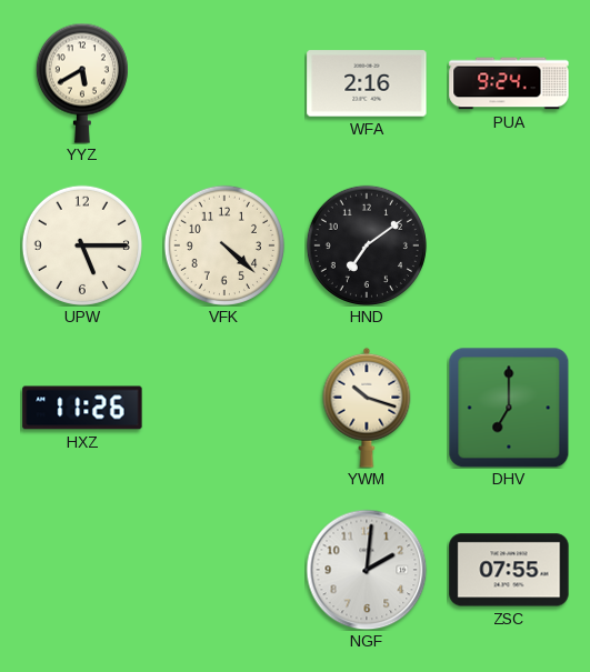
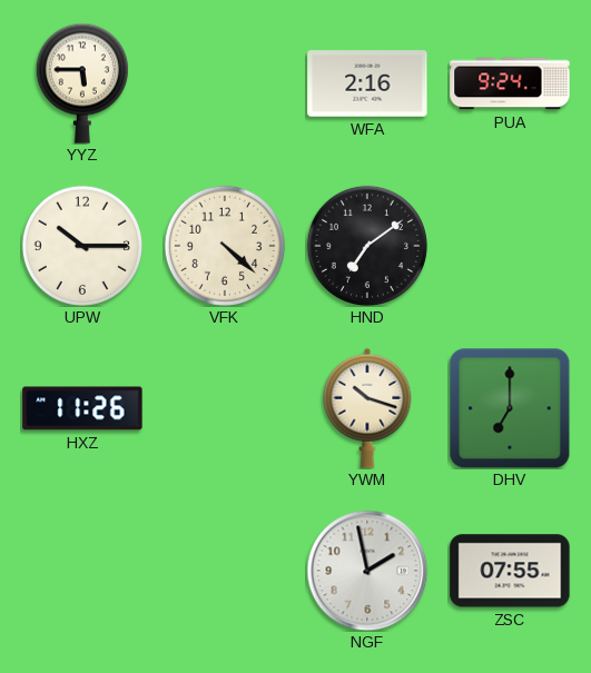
YYZ: 5:40 -> 5:45
UPW: 5:15 -> 10:15
NGF: 2:01 -> 1:58
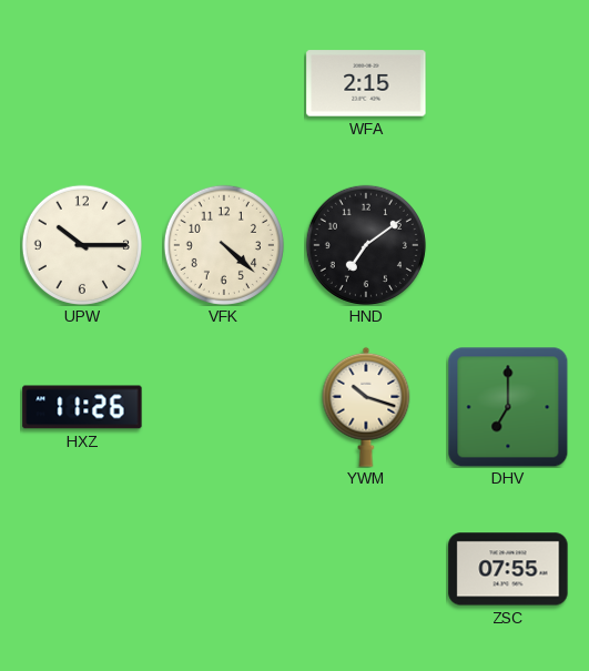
YYZ: 5:45 -> none
WFA: 2:16 -> 2:15
PUA: 9:24 -> none
NGF: 1:58 -> none
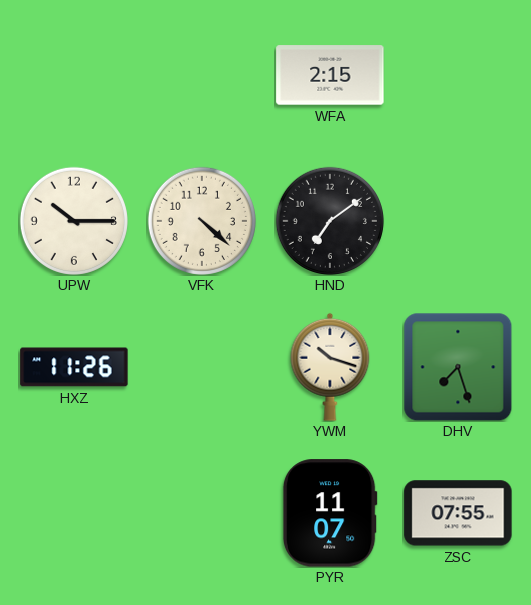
DHV: 7:00 -> 7:27
PYR: none -> 11:07
